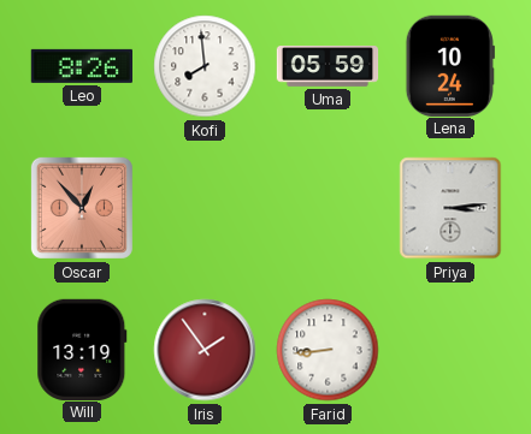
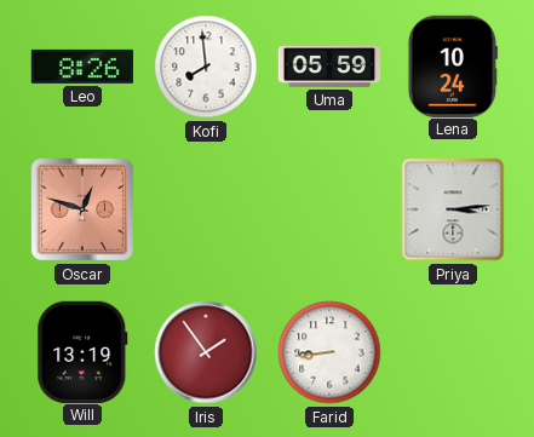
Oscar: 12:53 -> 12:48
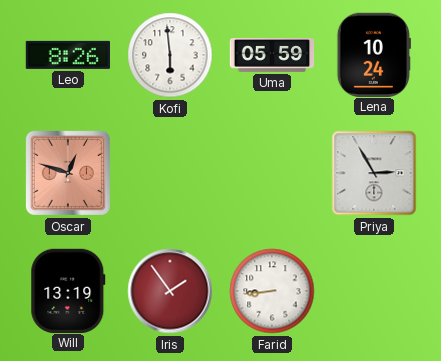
Kofi: 7:59 -> 5:59
Priya: 3:14 -> 2:55
